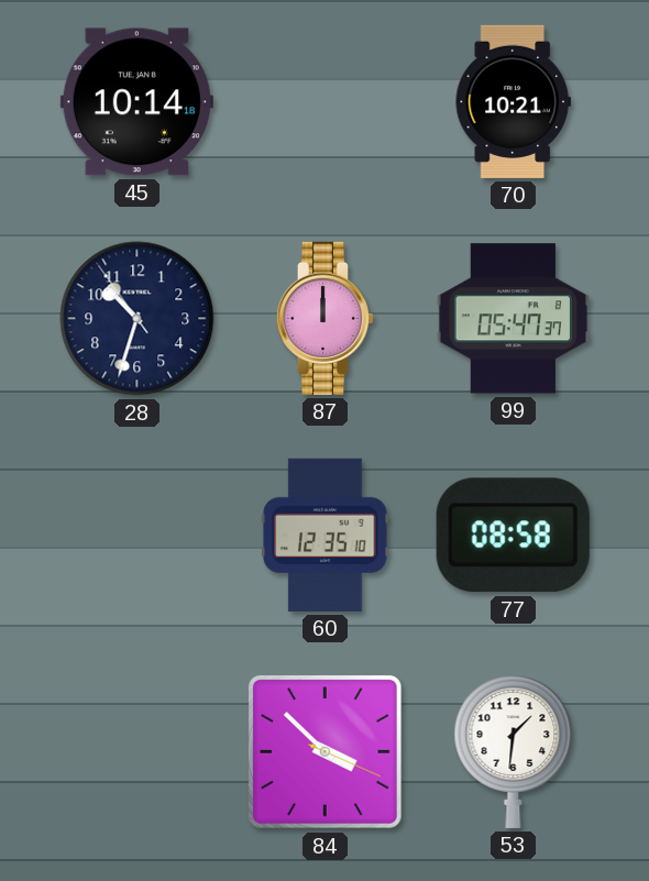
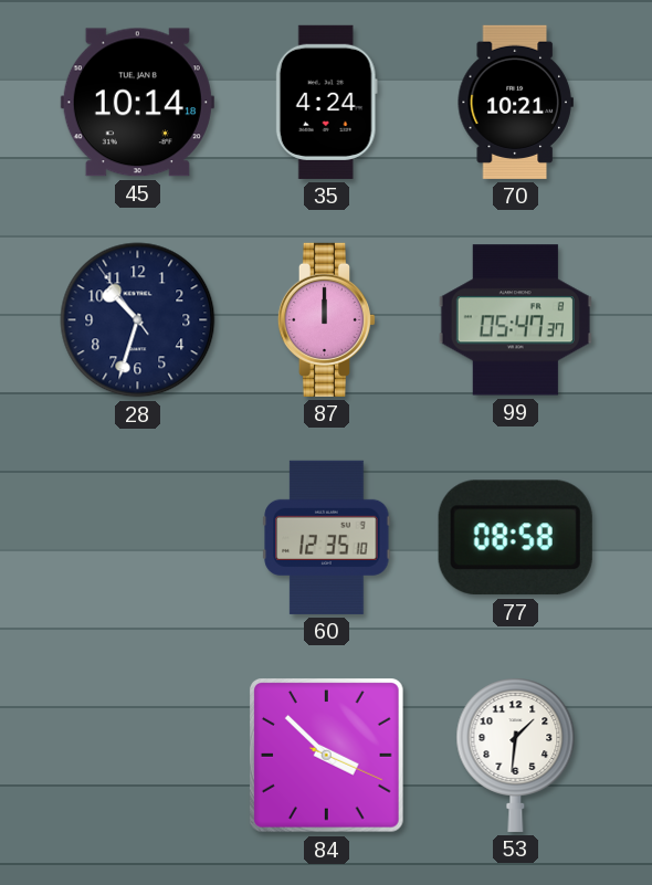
35: none -> 4:24
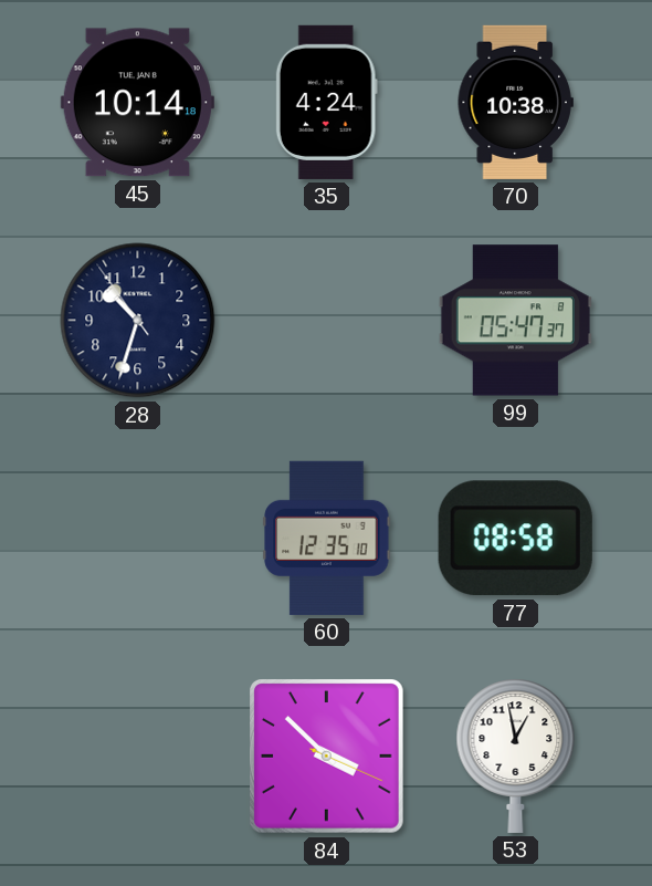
70: 10:21 -> 10:38
87: 12:00 -> none
53: 1:31 -> 12:58
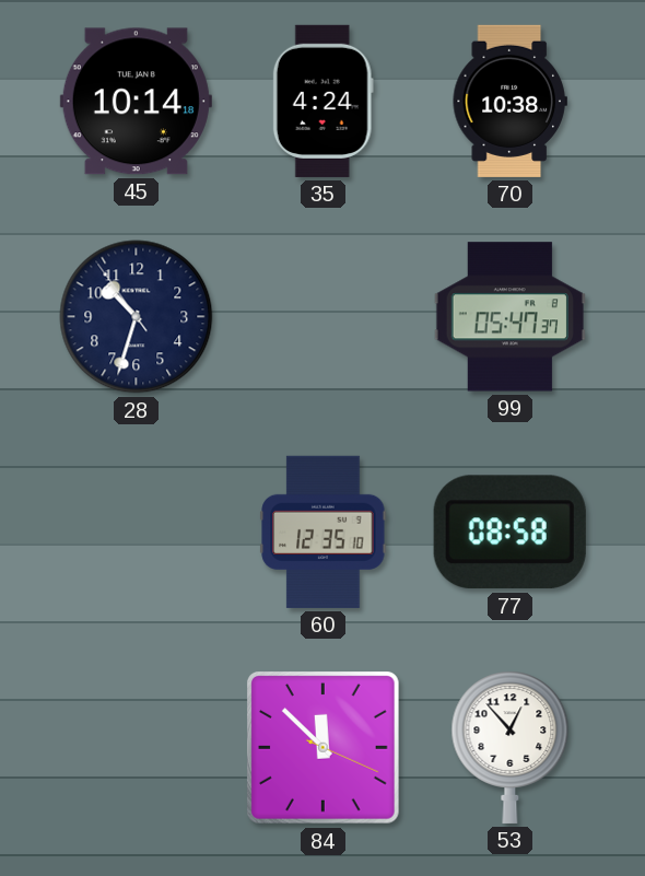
84: 3:52 -> 11:52
53: 12:58 -> 12:53
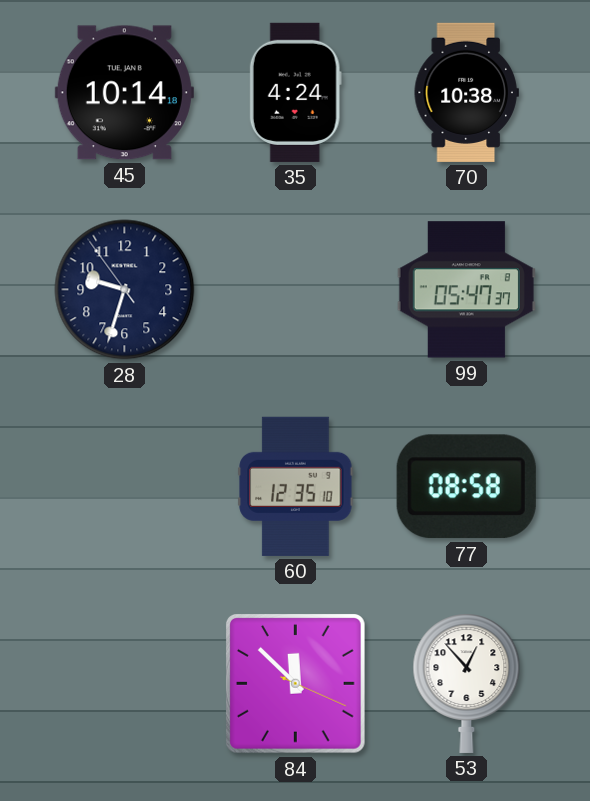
28: 10:32 -> 9:32
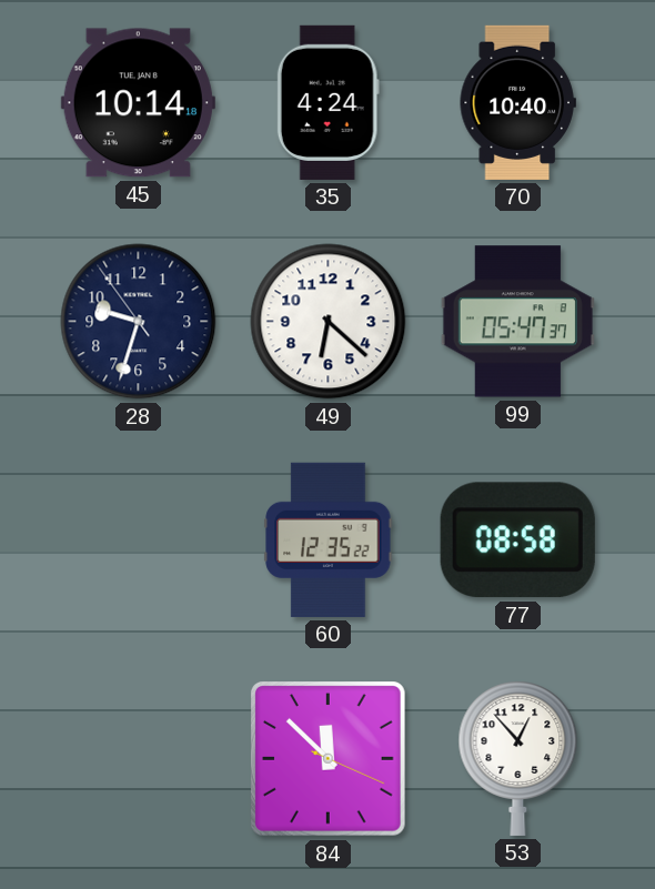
70: 10:38 -> 10:40
49: none -> 6:22
60: 12:35:10 -> 12:35:22
